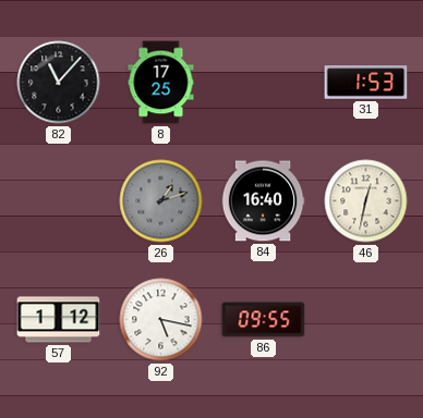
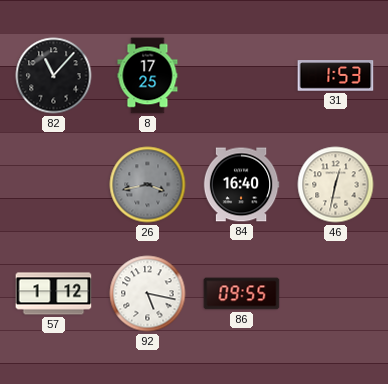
26: 1:12 -> 3:43
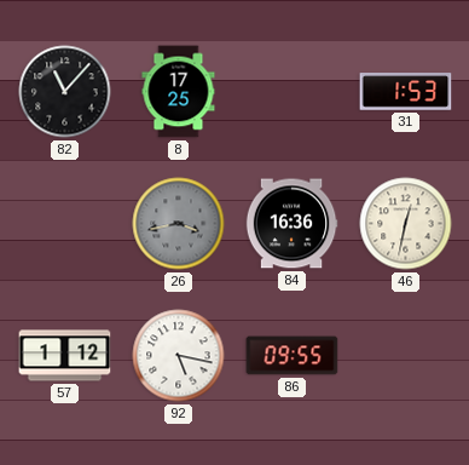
84: 16:40 -> 16:36
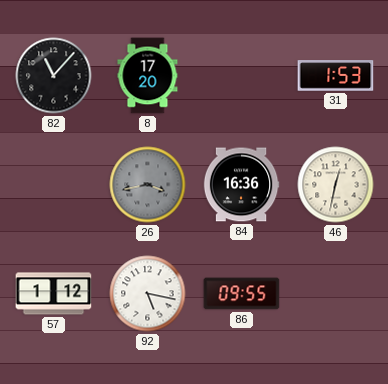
8: 17:25 -> 17:20
